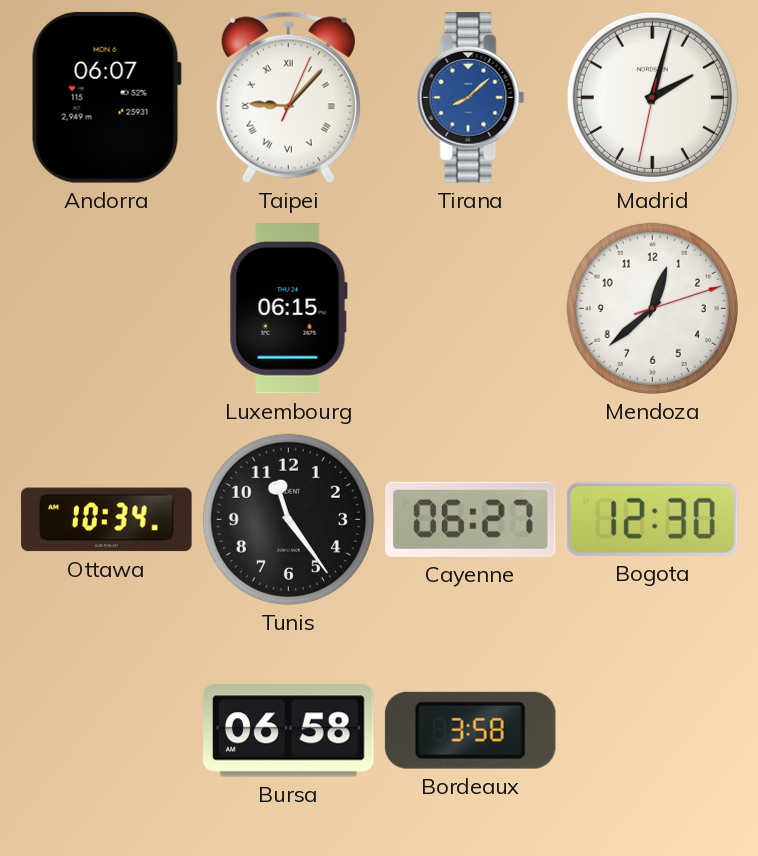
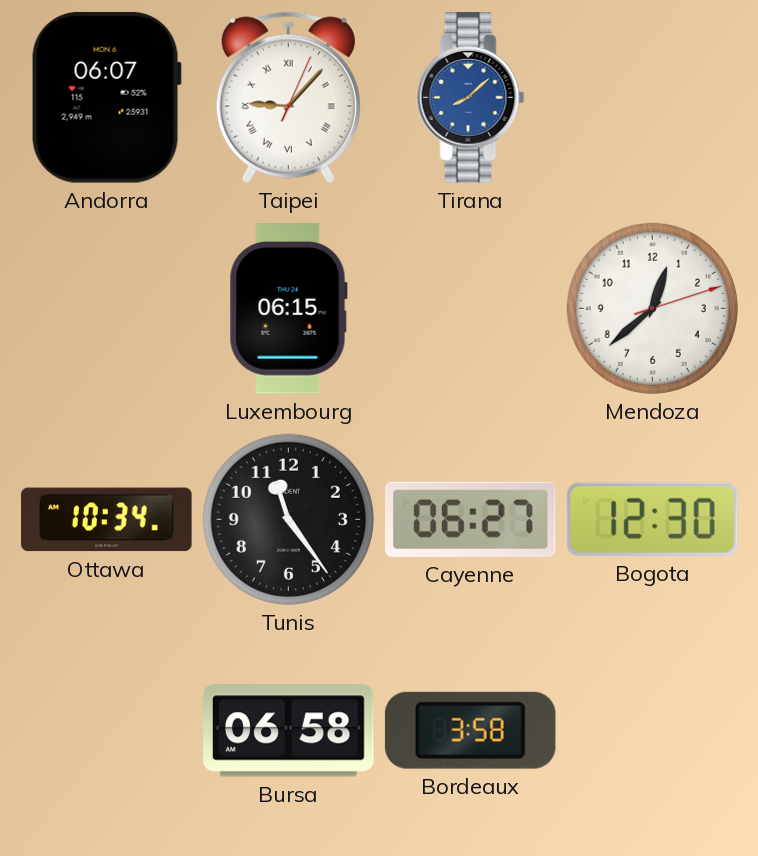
Madrid: 2:02 -> none
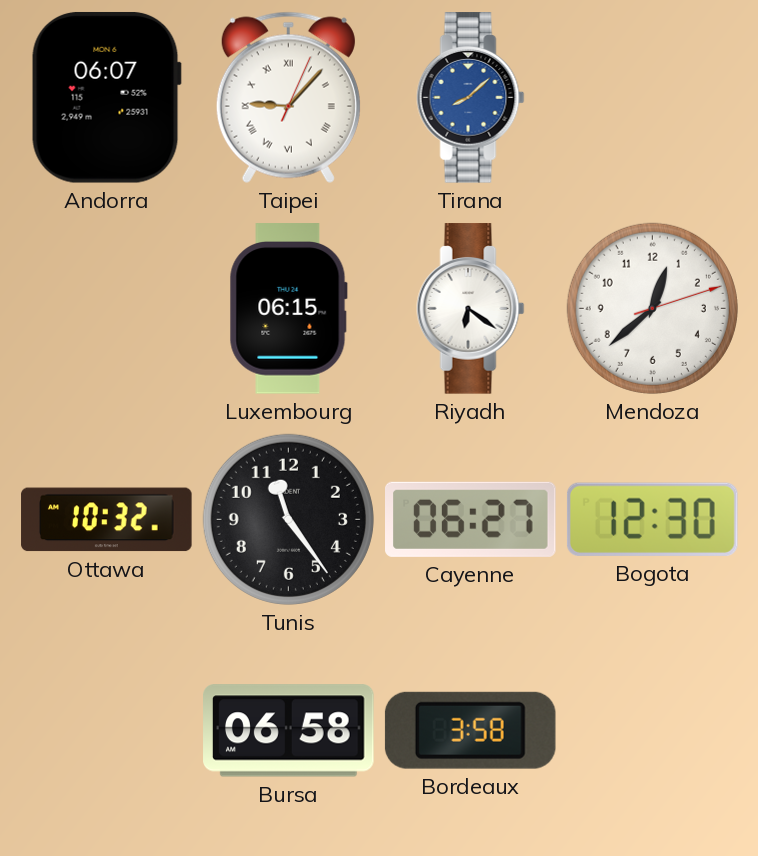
Riyadh: none -> 6:21
Ottawa: 10:34 -> 10:32
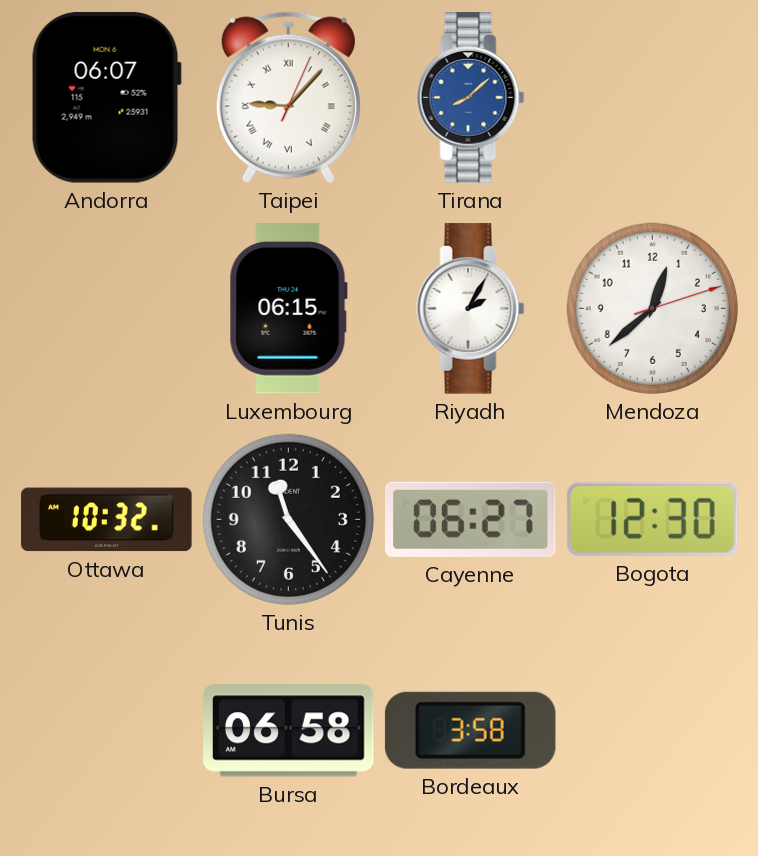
Riyadh: 6:21 -> 2:05
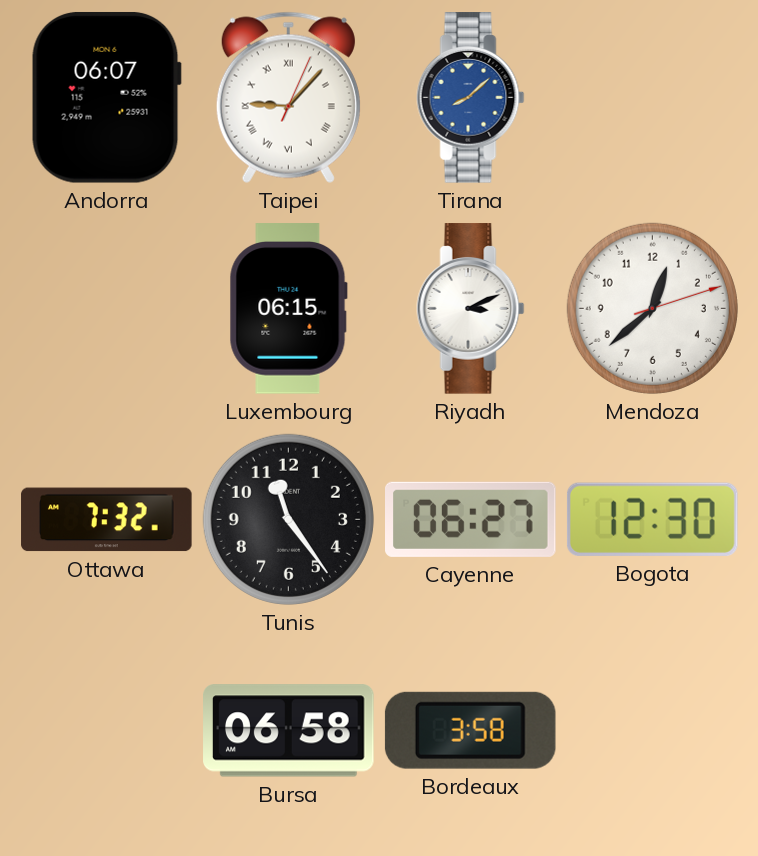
Riyadh: 2:05 -> 3:11
Ottawa: 10:32 -> 7:32
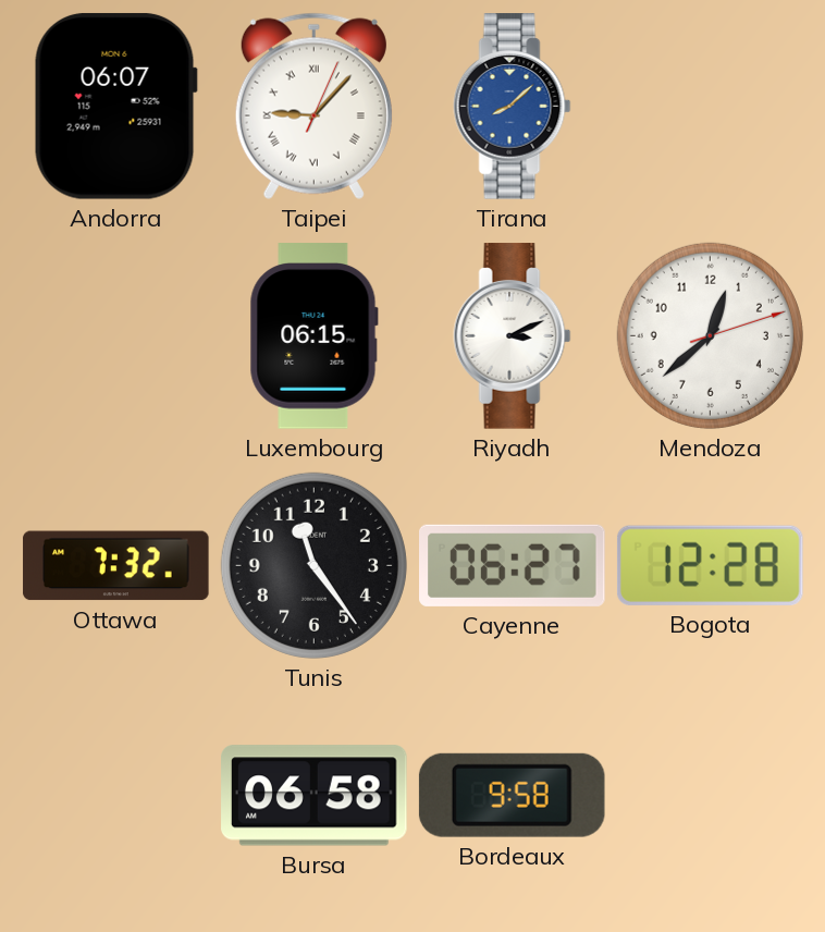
Bogota: 12:30 -> 12:28
Bordeaux: 3:58 -> 9:58
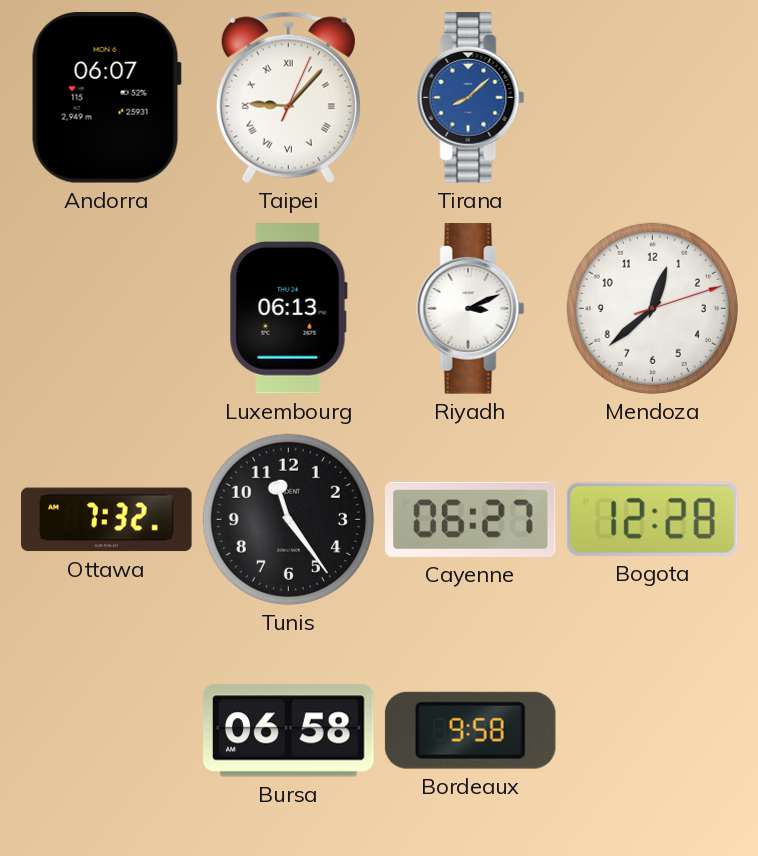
Luxembourg: 06:15 -> 06:13
